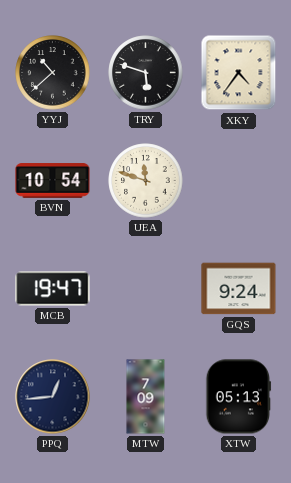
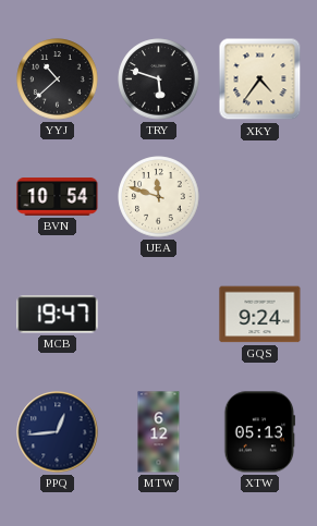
MTW: 7:09 -> 6:12
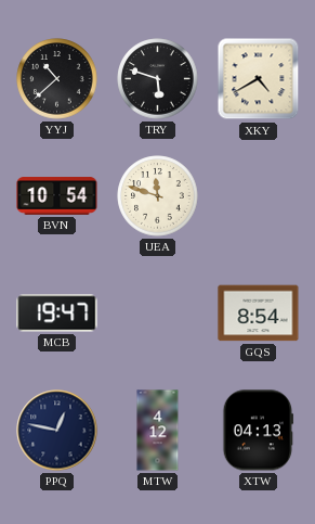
XKY: 4:36 -> 4:40
GQS: 9:24 -> 8:54
PPQ: 12:44 -> 12:47
MTW: 6:12 -> 4:12
XTW: 05:13 -> 04:13
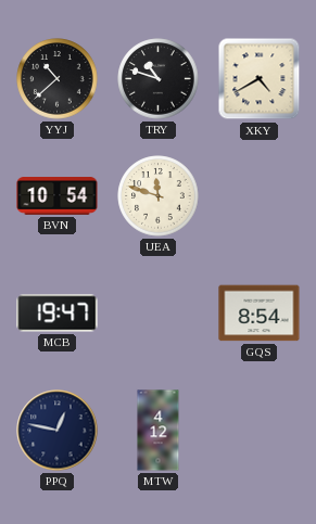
TRY: 5:48 -> 10:48
XTW: 04:13 -> none
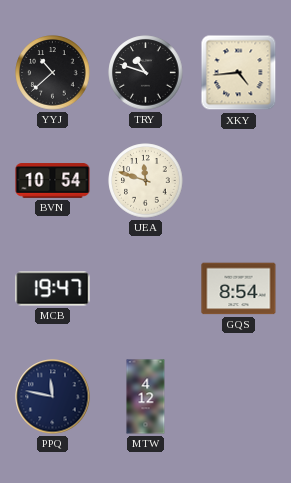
XKY: 4:40 -> 4:44
PPQ: 12:47 -> 11:47
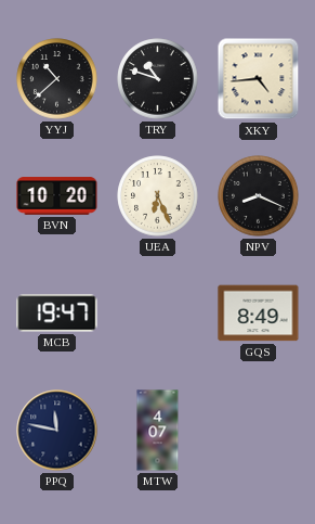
BVN: 10:54 -> 10:20
UEA: 11:48 -> 6:26
NPV: none -> 8:19
GQS: 8:54 -> 8:49
MTW: 4:12 -> 4:07
